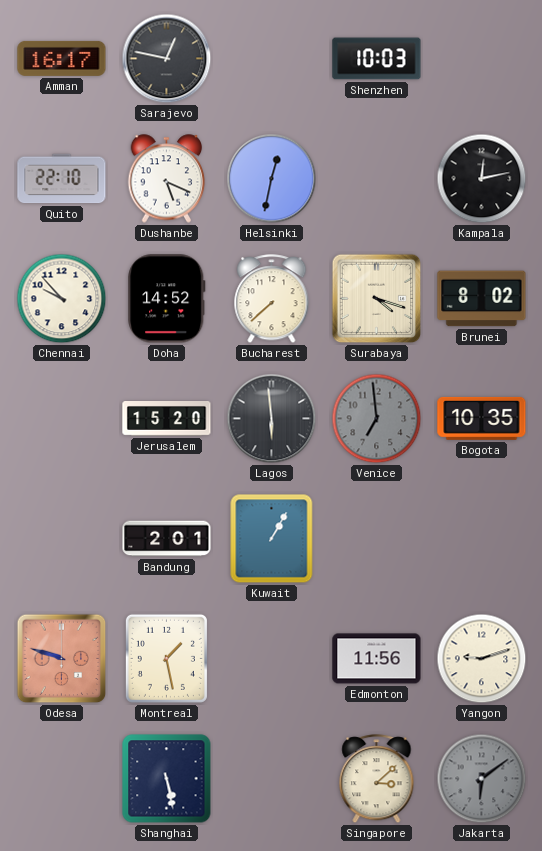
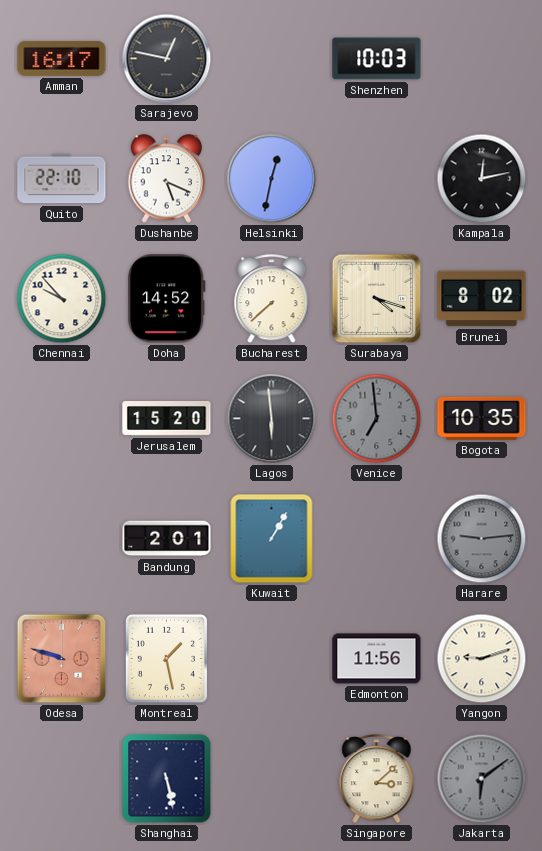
Harare: none -> 9:14
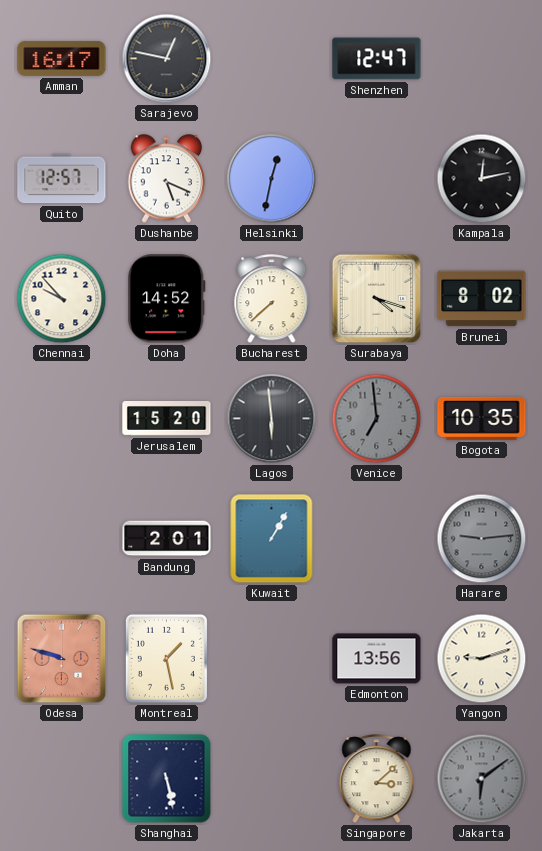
Shenzhen: 10:03 -> 12:47
Quito: 22:10 -> 12:57
Edmonton: 11:56 -> 13:56
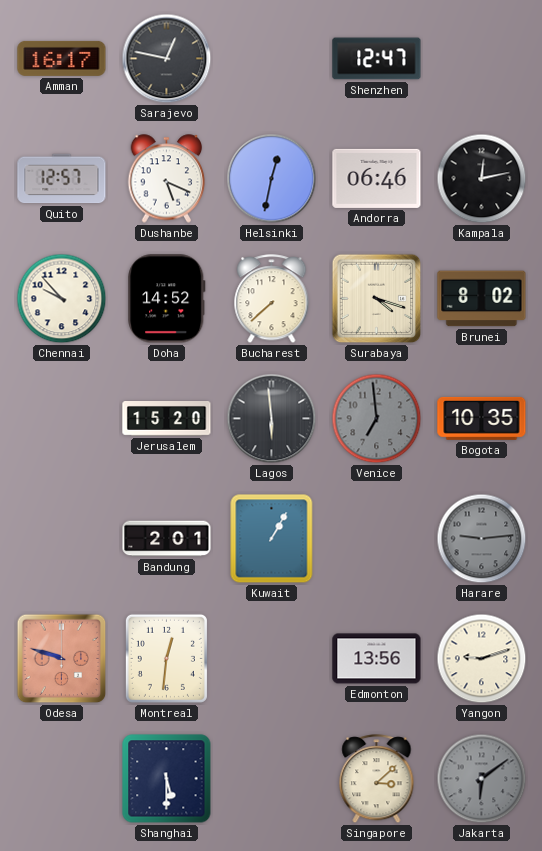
Andorra: none -> 06:46
Montreal: 1:28 -> 12:31
Shanghai: 5:28 -> 5:30
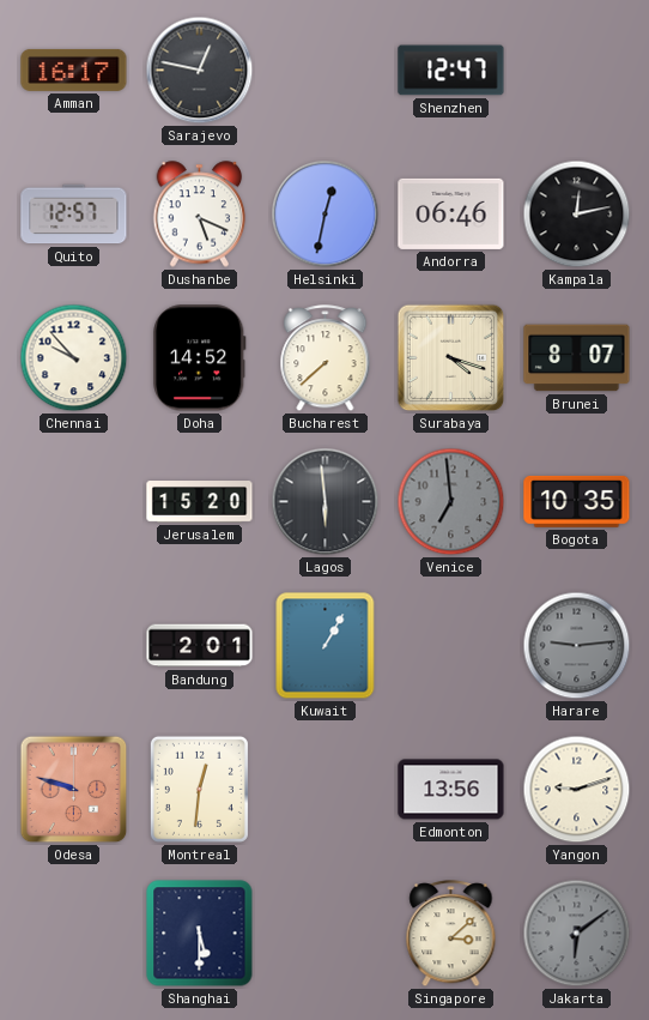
Brunei: 8:02 -> 8:07
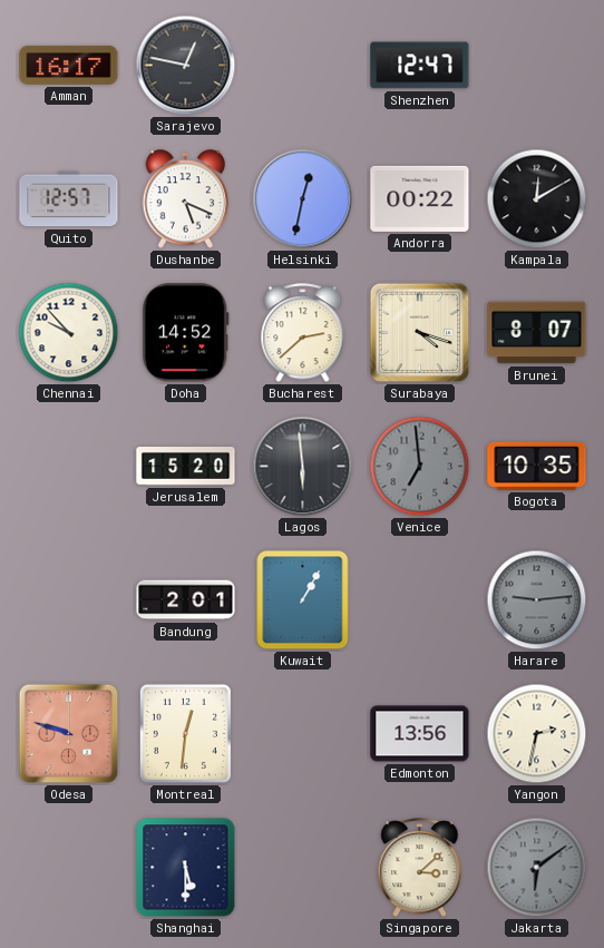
Andorra: 06:46 -> 00:22
Kampala: 12:13 -> 12:10
Bucharest: 7:38 -> 2:38
Yangon: 9:12 -> 2:32
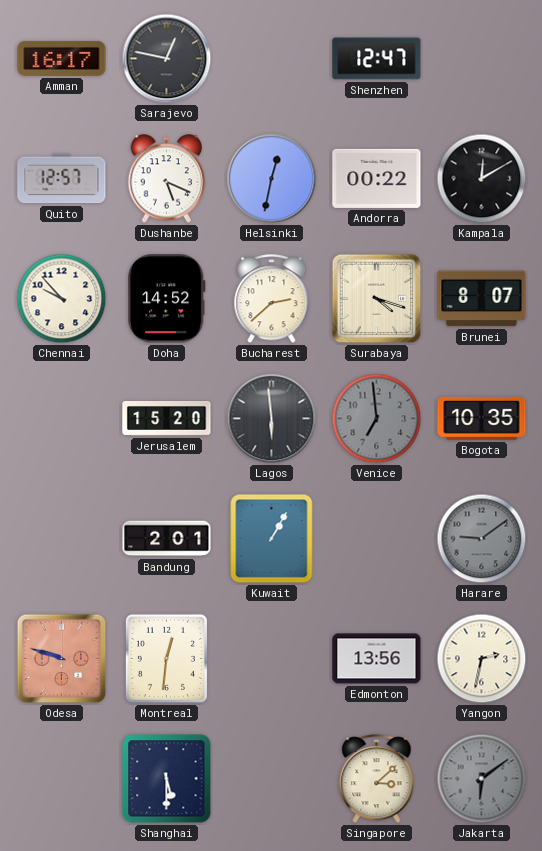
Harare: 9:14 -> 9:09
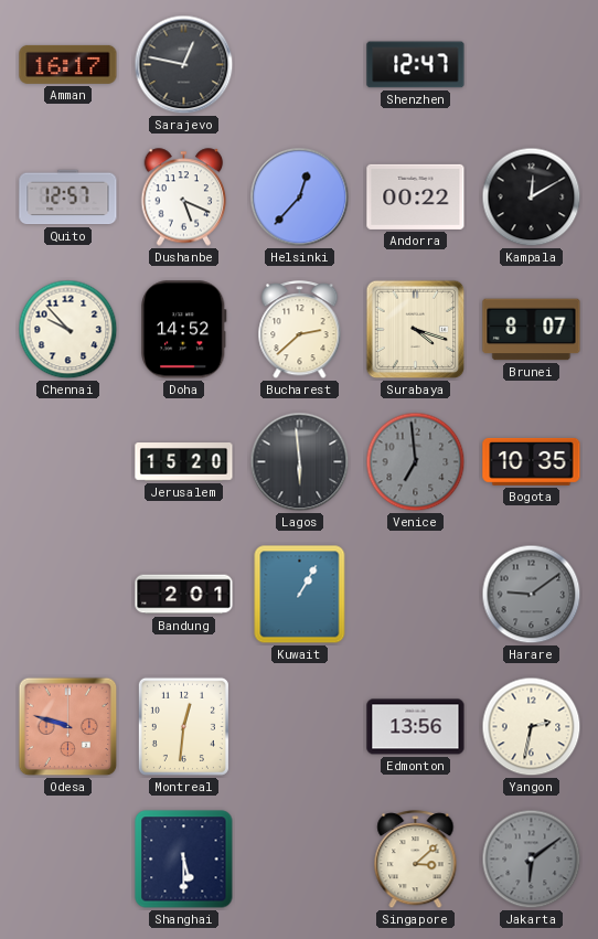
Helsinki: 12:32 -> 12:37
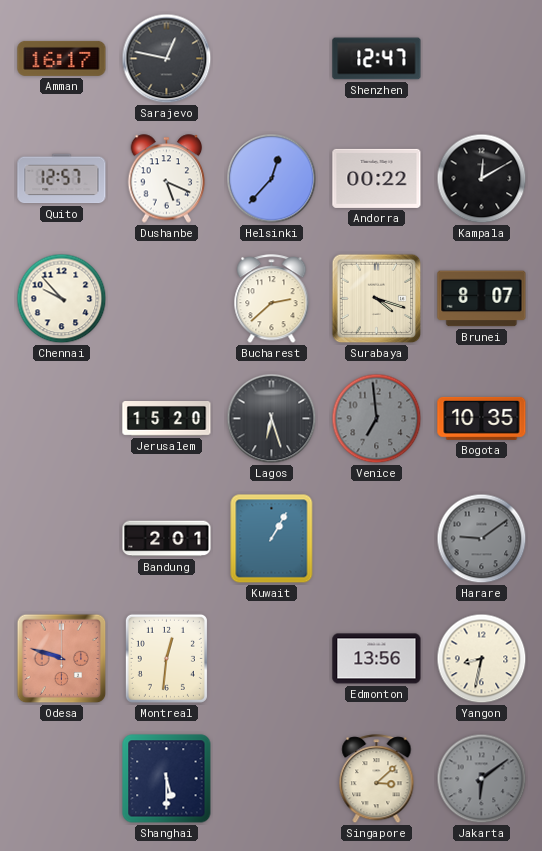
Doha: 14:52 -> none
Lagos: 5:59 -> 6:27
Yangon: 2:32 -> 8:32
